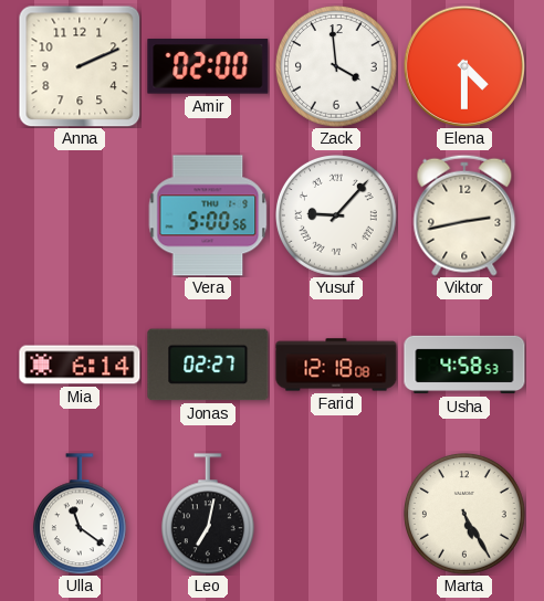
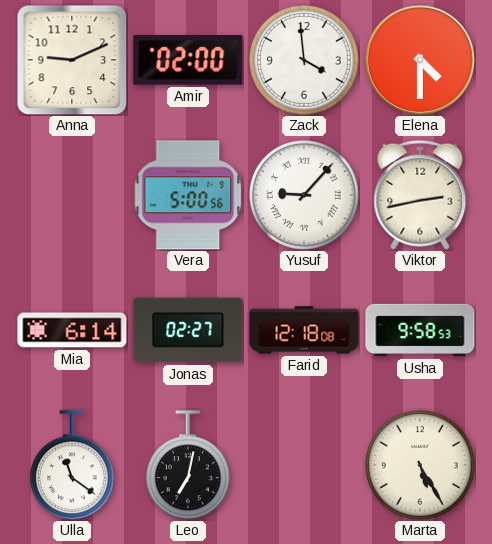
Anna: 2:11 -> 9:11
Usha: 4:58 -> 9:58
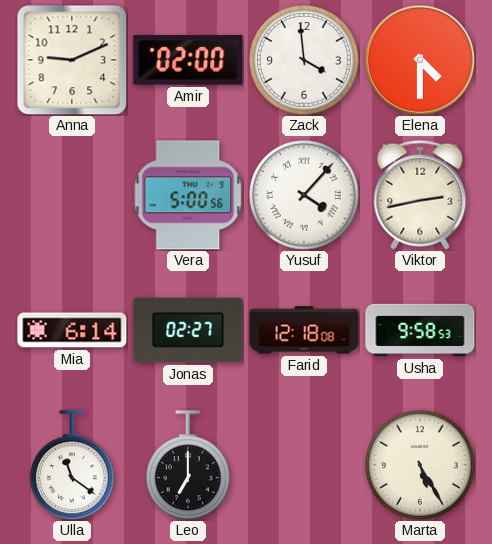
Yusuf: 9:07 -> 4:07
Leo: 7:02 -> 7:00
